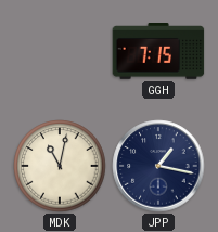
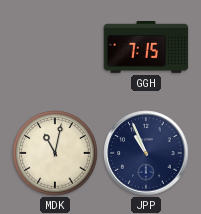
JPP: 1:17 -> 10:56
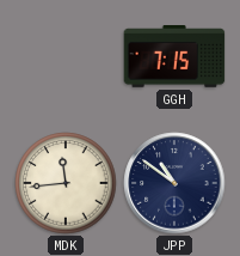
MDK: 11:02 -> 11:44
JPP: 10:56 -> 10:51
